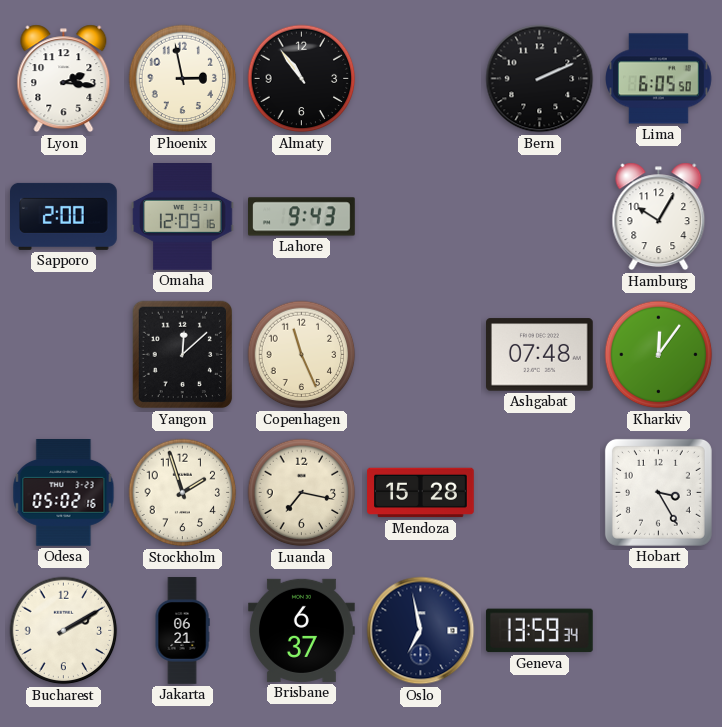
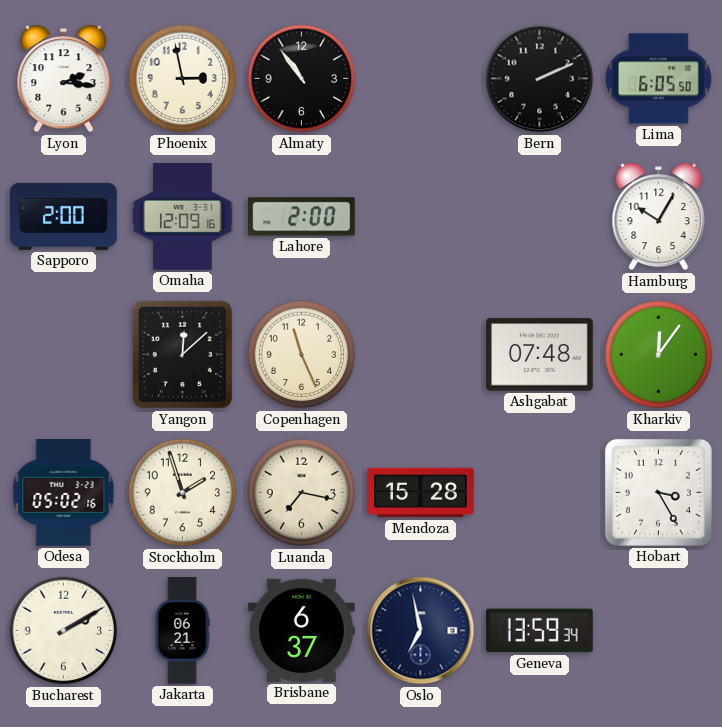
Lahore: 9:43 -> 2:00
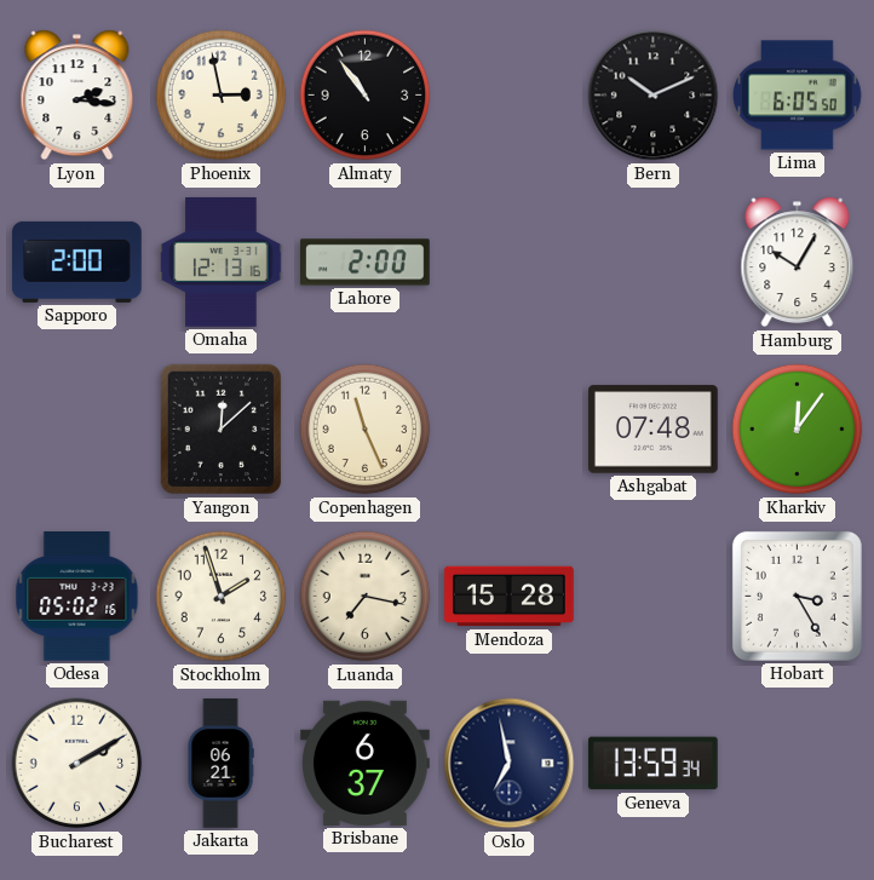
Bern: 2:11 -> 10:11
Omaha: 12:09 -> 12:13
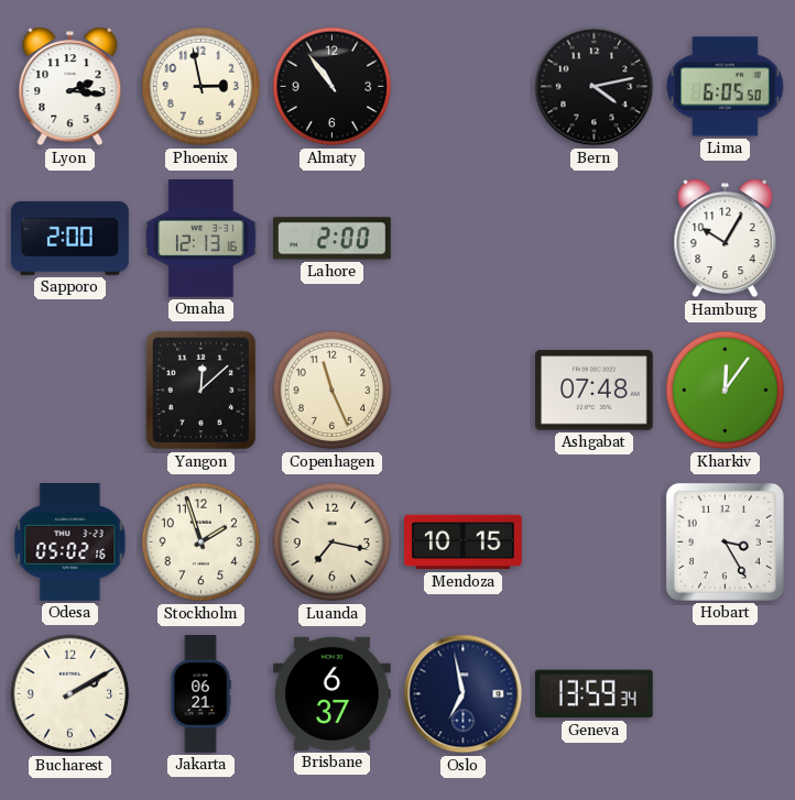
Bern: 10:11 -> 4:13
Mendoza: 15:28 -> 10:15
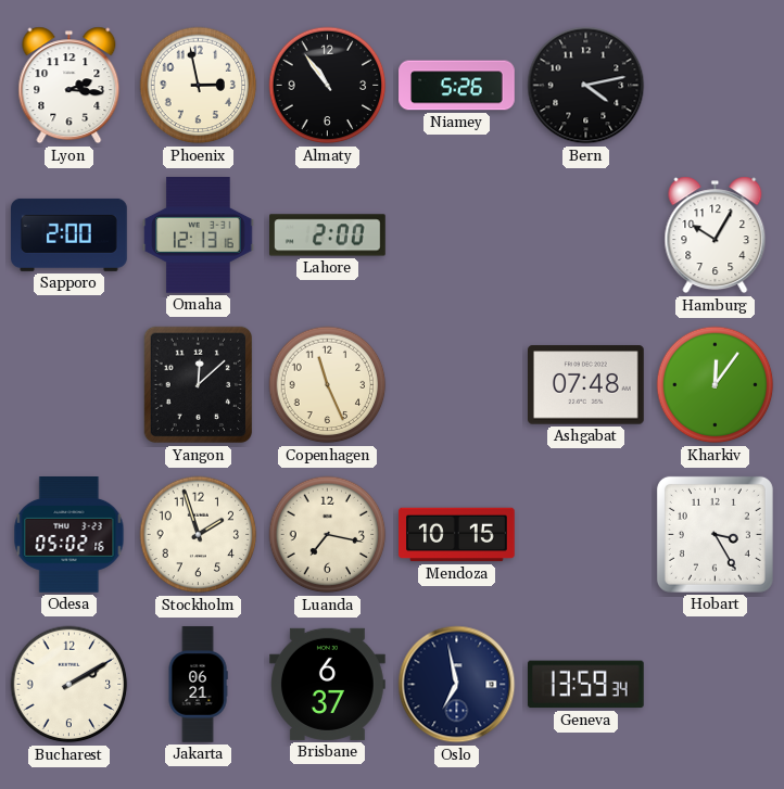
Niamey: none -> 5:26
Lima: 6:05 -> none
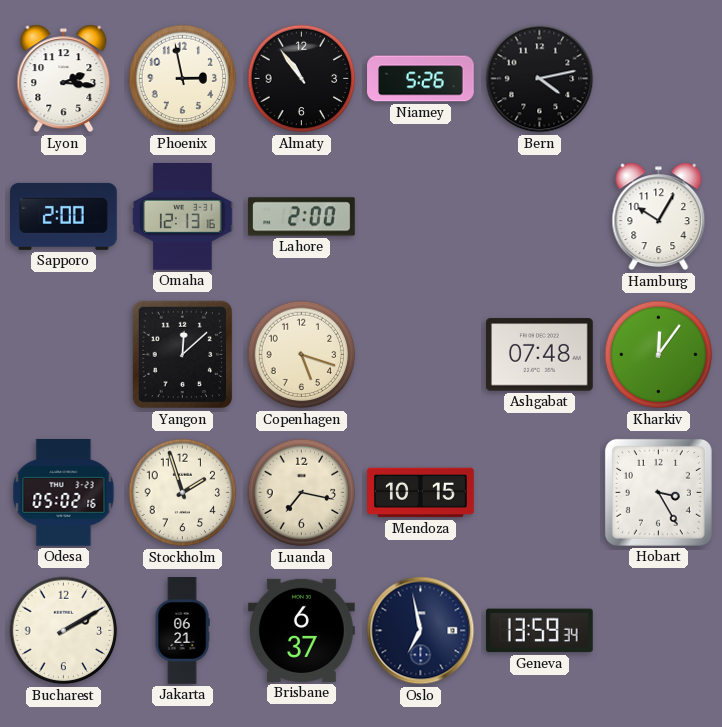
Copenhagen: 11:26 -> 5:18
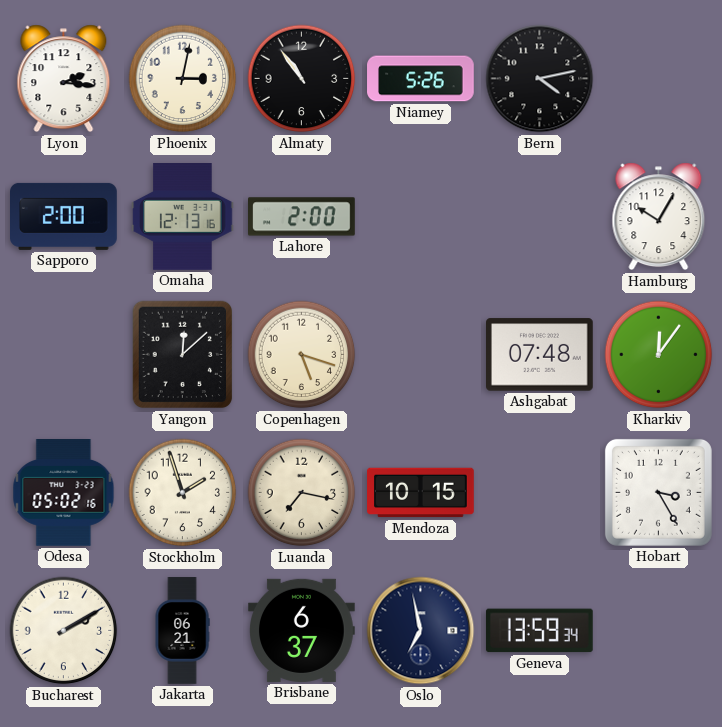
Phoenix: 2:58 -> 3:02
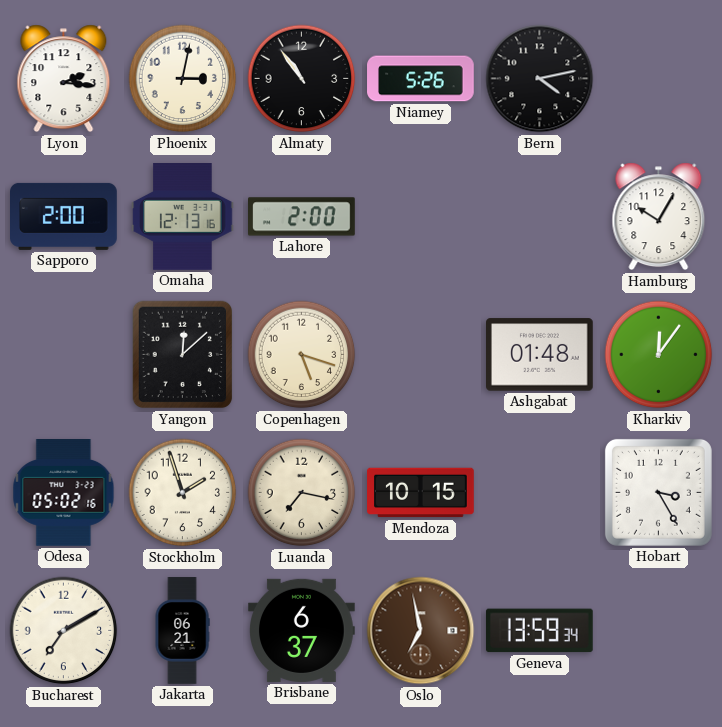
Ashgabat: 07:48 -> 01:48
Bucharest: 2:10 -> 7:10
Oslo dial: navy -> brown
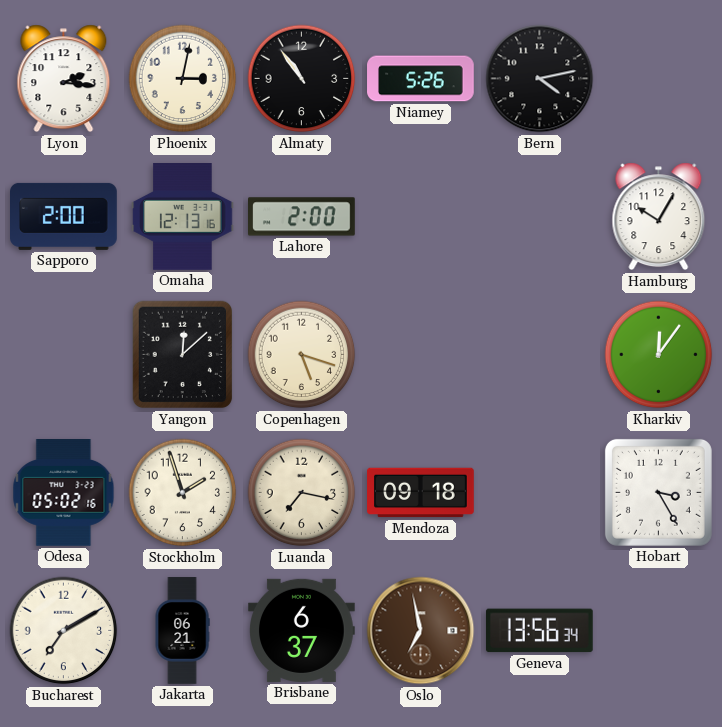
Ashgabat: 01:48 -> none
Mendoza: 10:15 -> 09:18
Geneva: 13:59 -> 13:56
